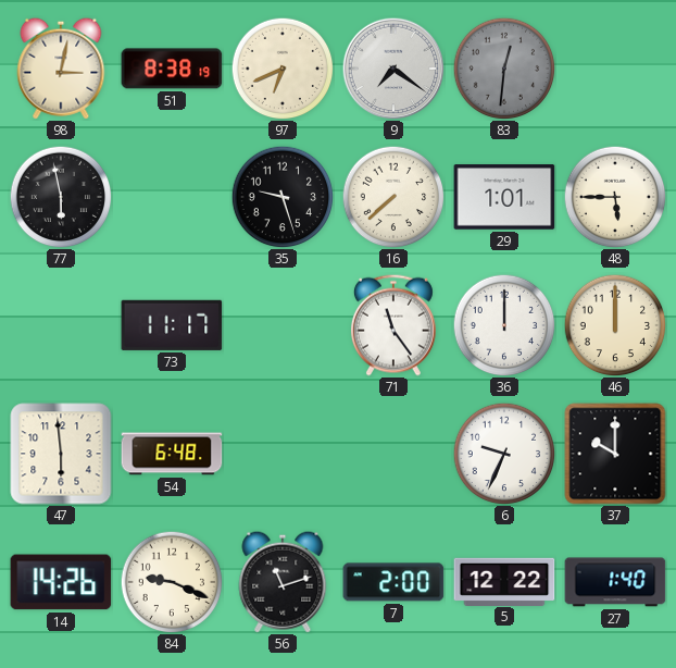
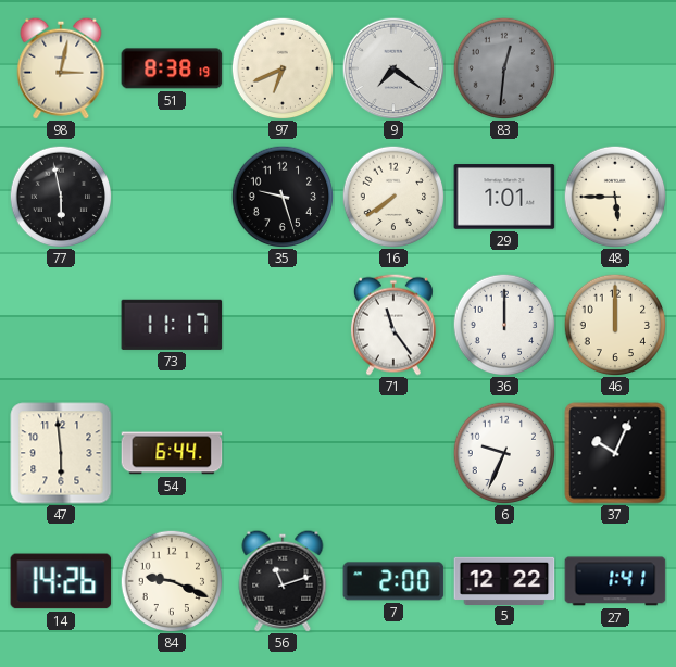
16: 7:38 -> 7:39
54: 6:48 -> 6:44
37: 10:00 -> 10:04
27: 1:40 -> 1:41
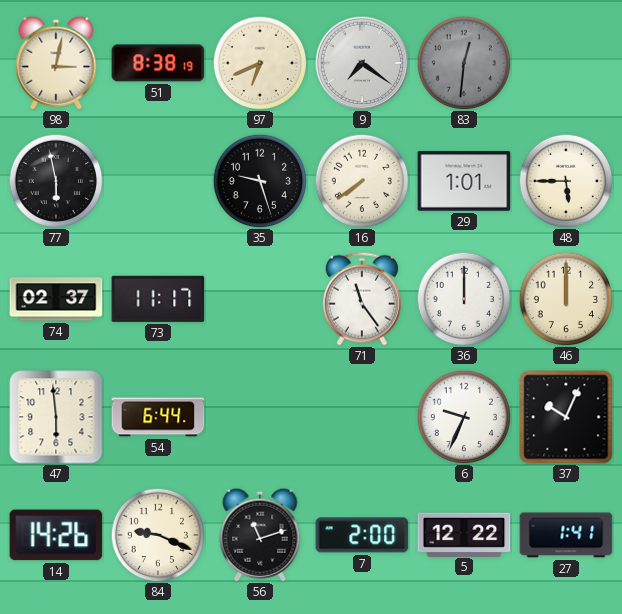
74: none -> 02:37
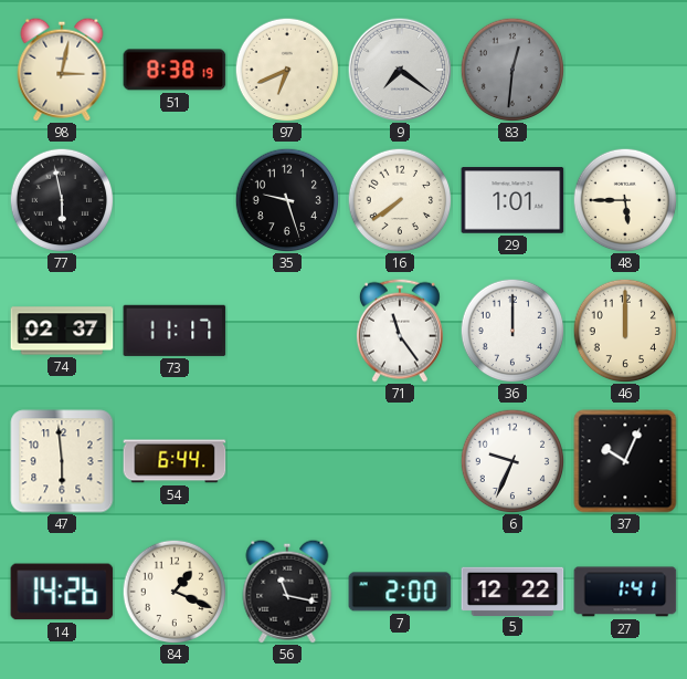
84: 9:19 -> 1:19
56: 11:12 -> 11:17
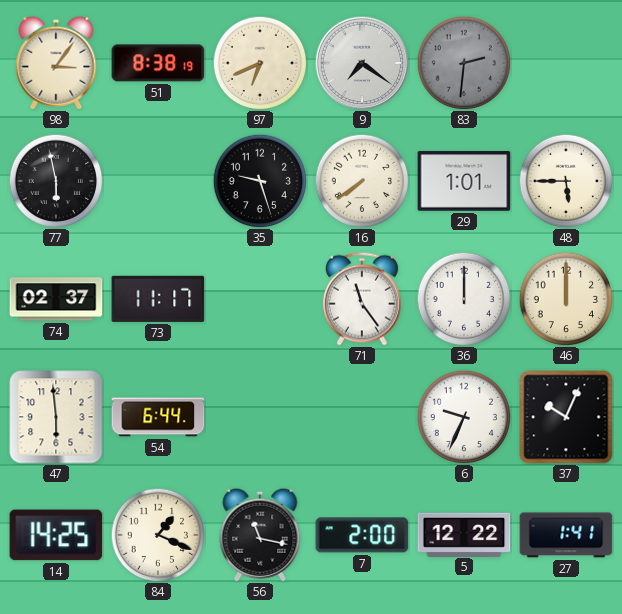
98: 3:02 -> 3:06
83: 12:31 -> 2:31
14: 14:26 -> 14:25
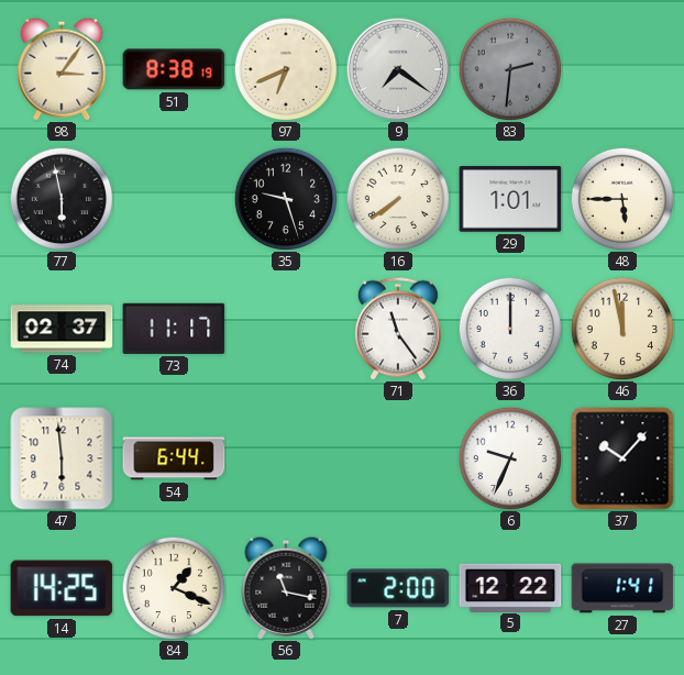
46: 12:00 -> 11:58
37: 10:04 -> 10:07
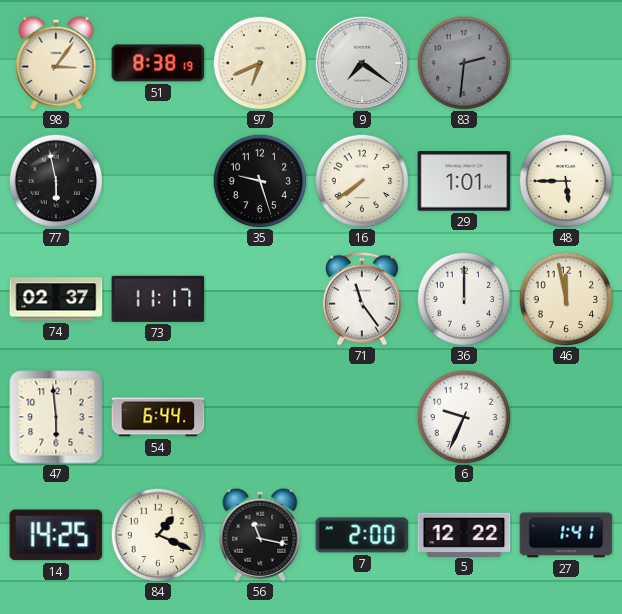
37: 10:07 -> none
